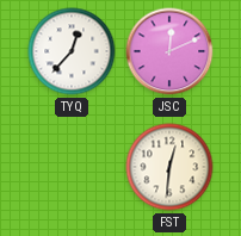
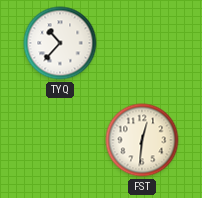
TYQ: 12:37 -> 10:37
JSC: 12:11 -> none
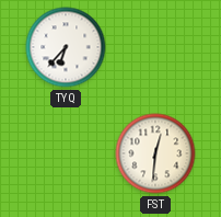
TYQ: 10:37 -> 6:37
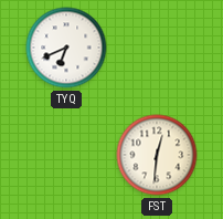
TYQ: 6:37 -> 6:41
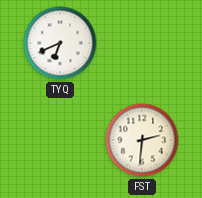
FST: 12:31 -> 2:31
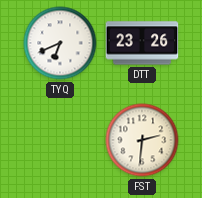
DTT: none -> 23:26
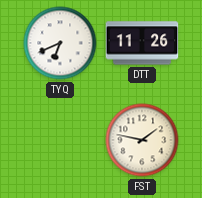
DTT: 23:26 -> 11:26
FST: 2:31 -> 1:47
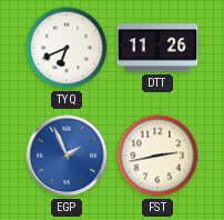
EGP: none -> 1:56
FST: 1:47 -> 2:43
